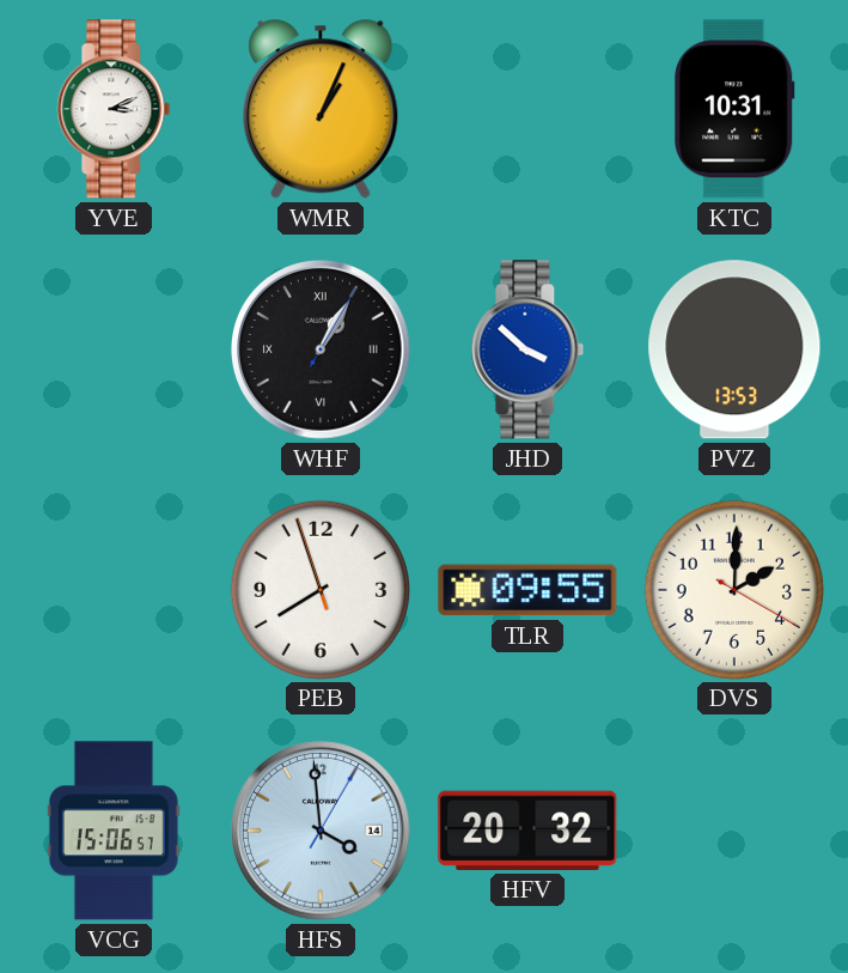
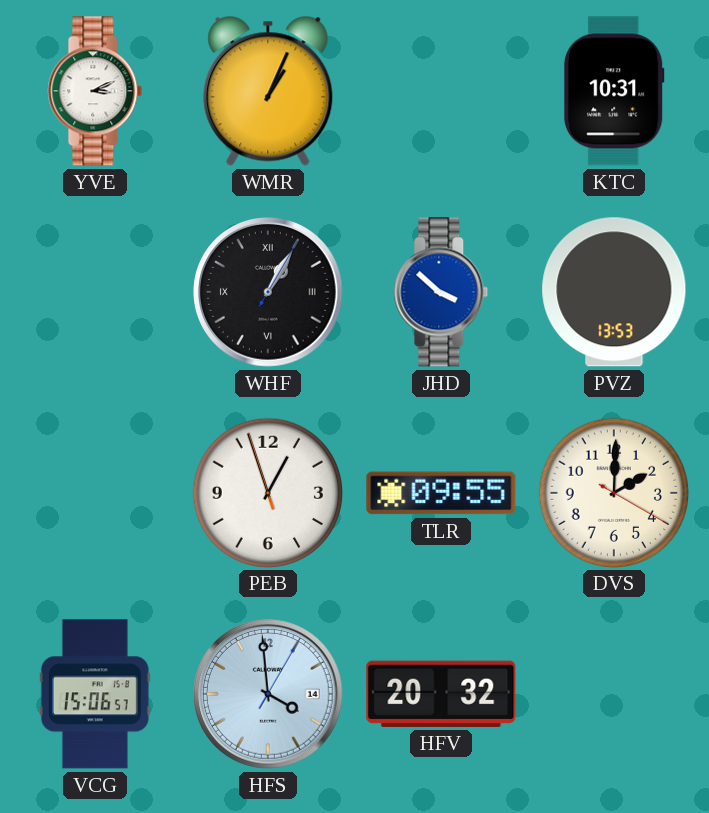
PEB: 7:56 -> 12:56
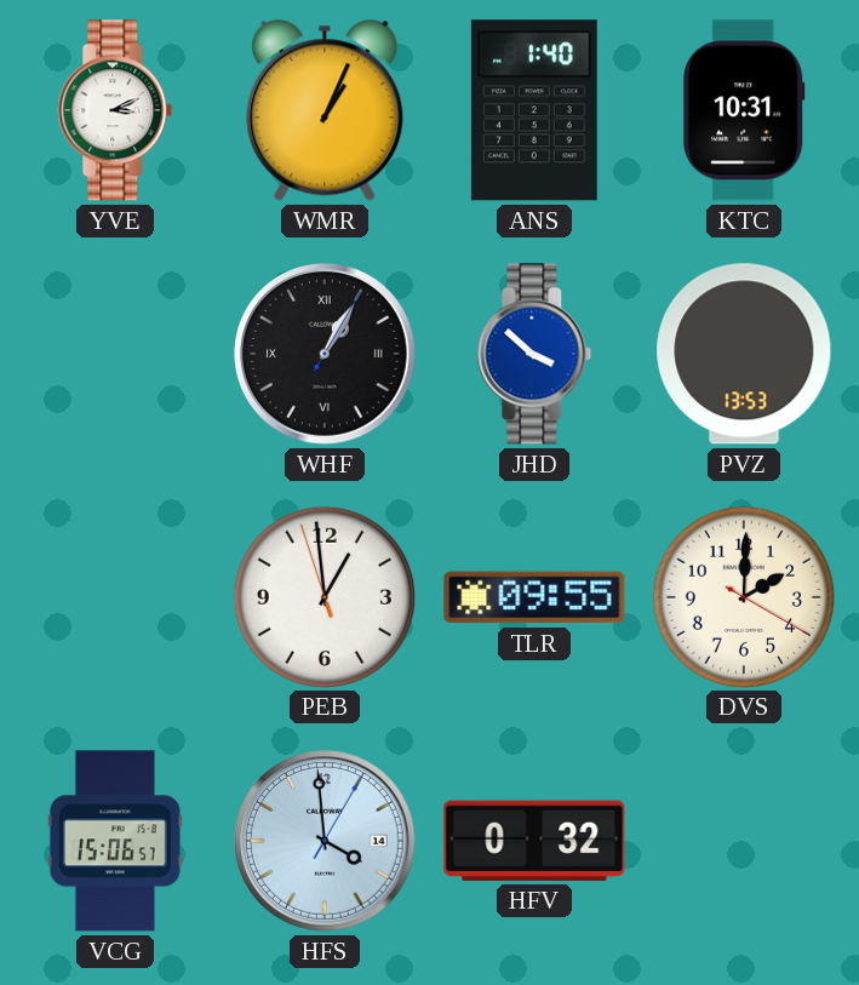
ANS: none -> 1:40
PEB: 12:56 -> 12:58
HFV: 20:32 -> 0:32
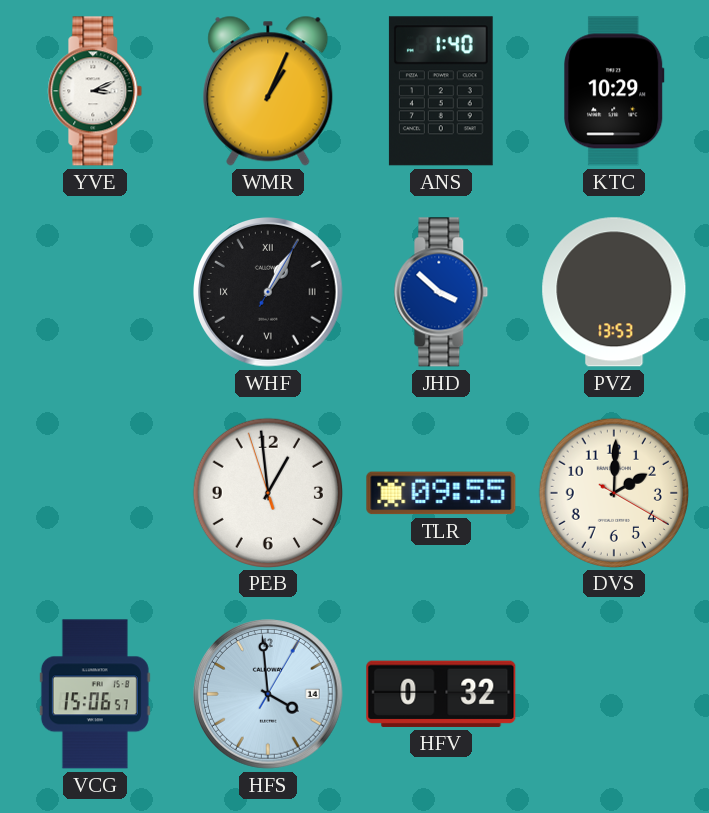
KTC: 10:31 -> 10:29
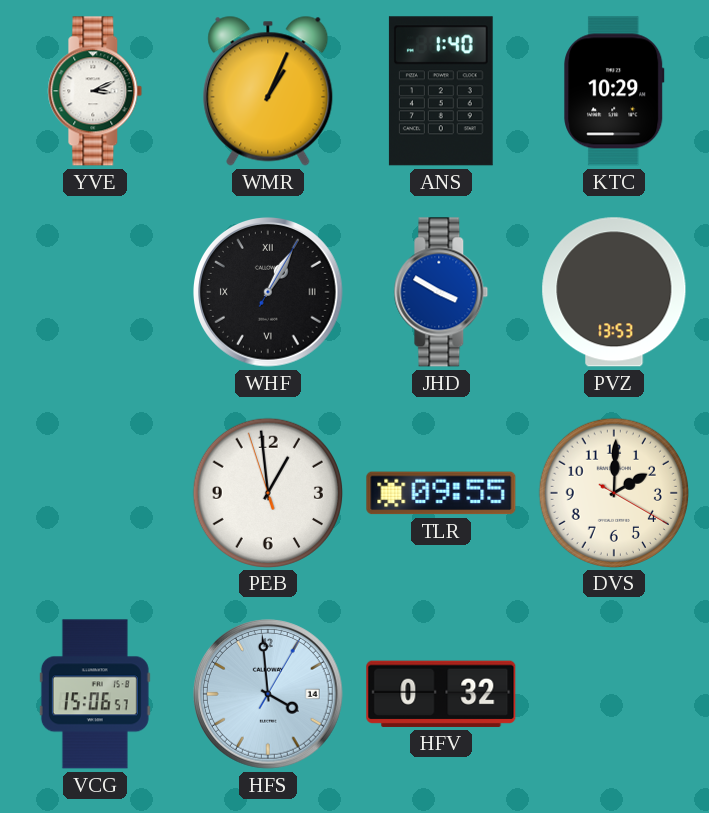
JHD: 3:52 -> 3:50
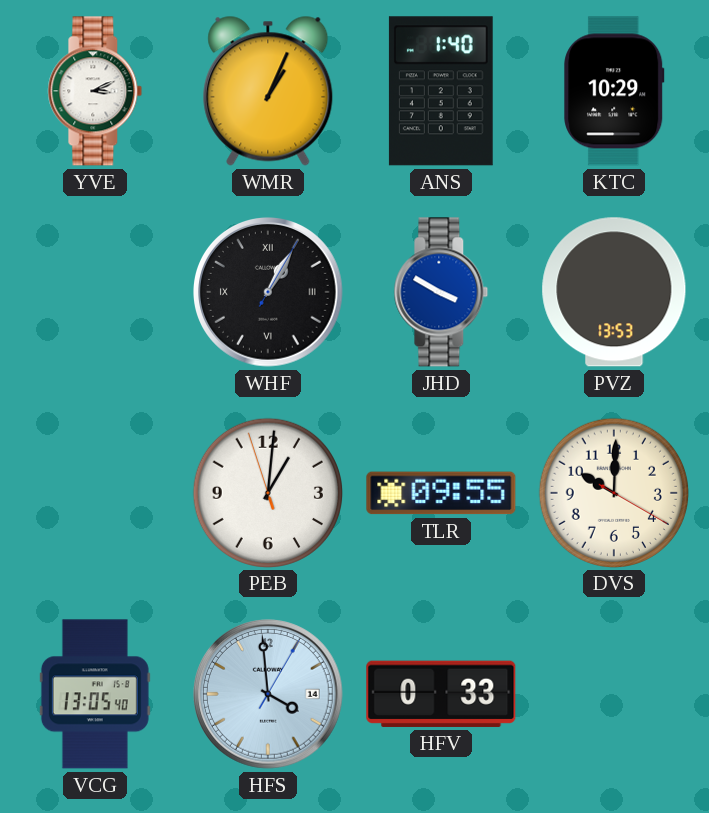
PEB: 12:58 -> 1:00
DVS: 2:00 -> 10:00
VCG: 15:06 -> 13:05
HFV: 0:32 -> 0:33
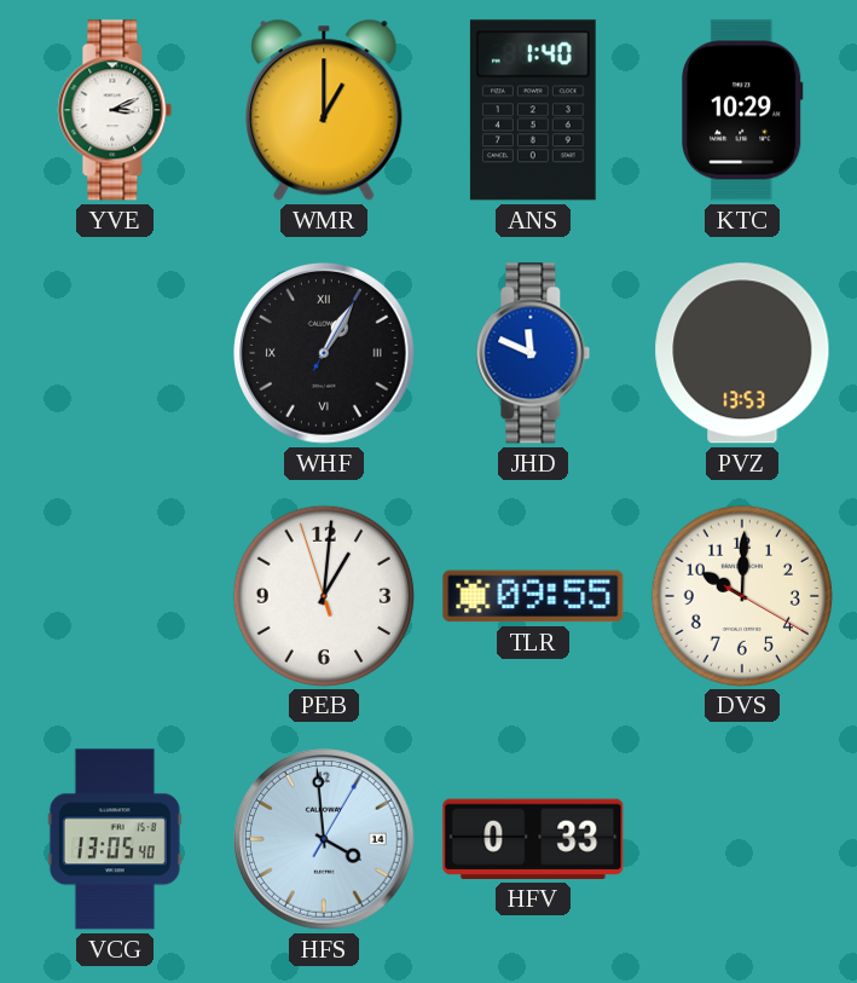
WMR: 1:04 -> 1:00
JHD: 3:50 -> 11:49
